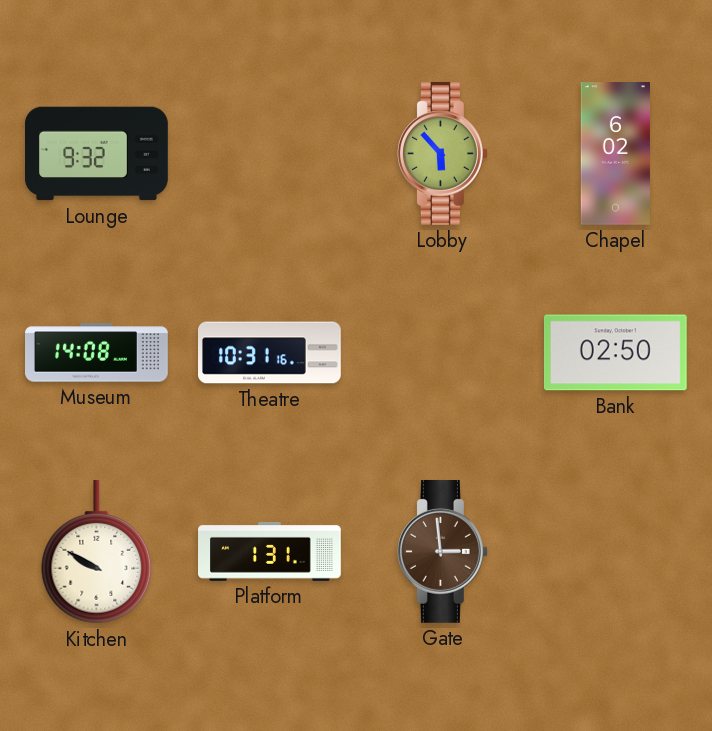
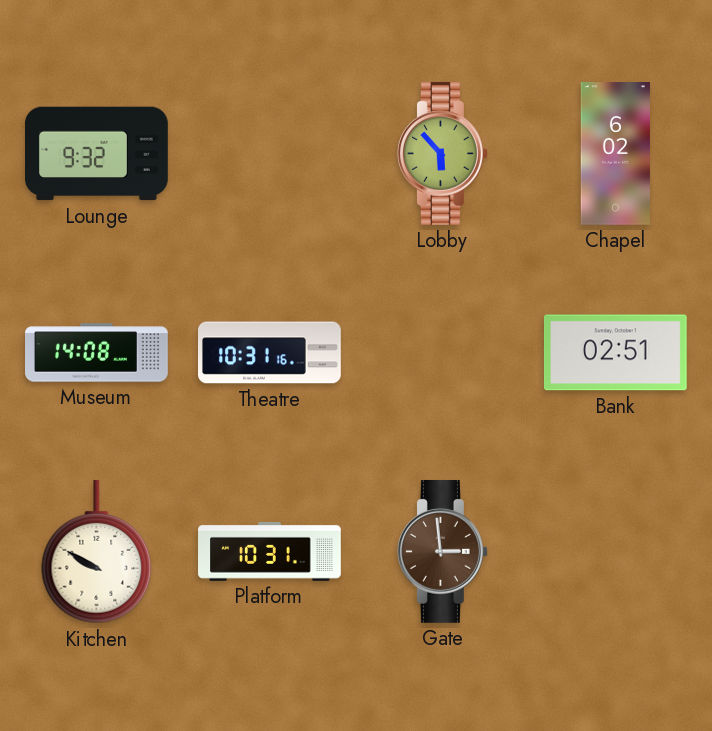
Bank: 02:50 -> 02:51
Platform: 1:31 -> 10:31
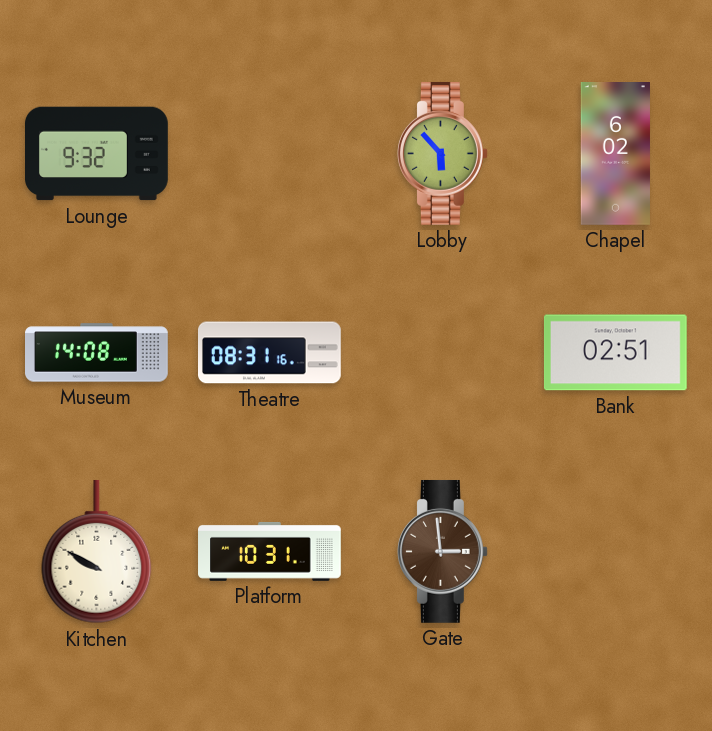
Theatre: 10:31 -> 08:31
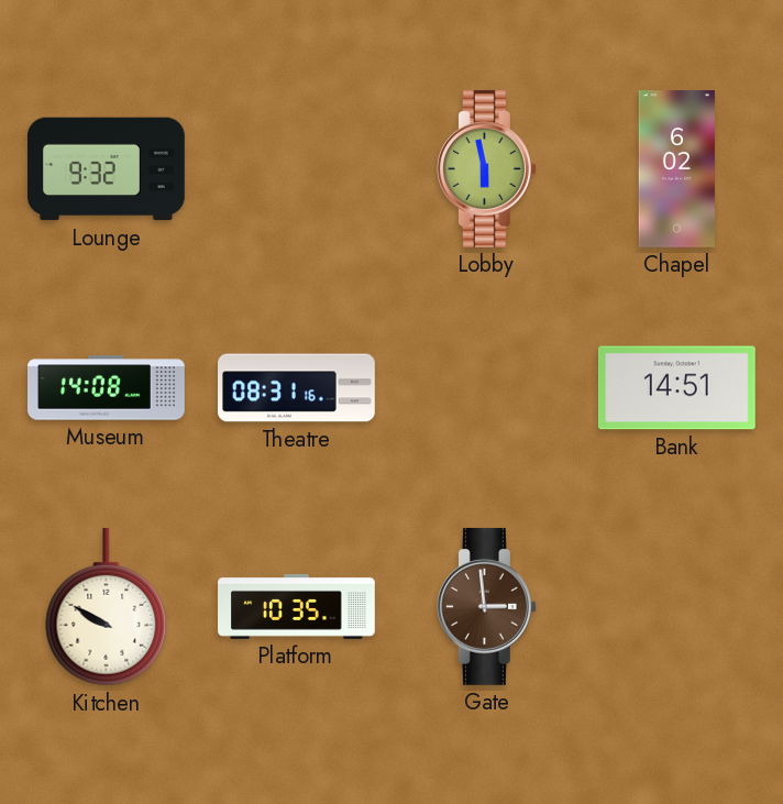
Lobby: 5:53 -> 5:58
Bank: 02:51 -> 14:51
Platform: 10:31 -> 10:35
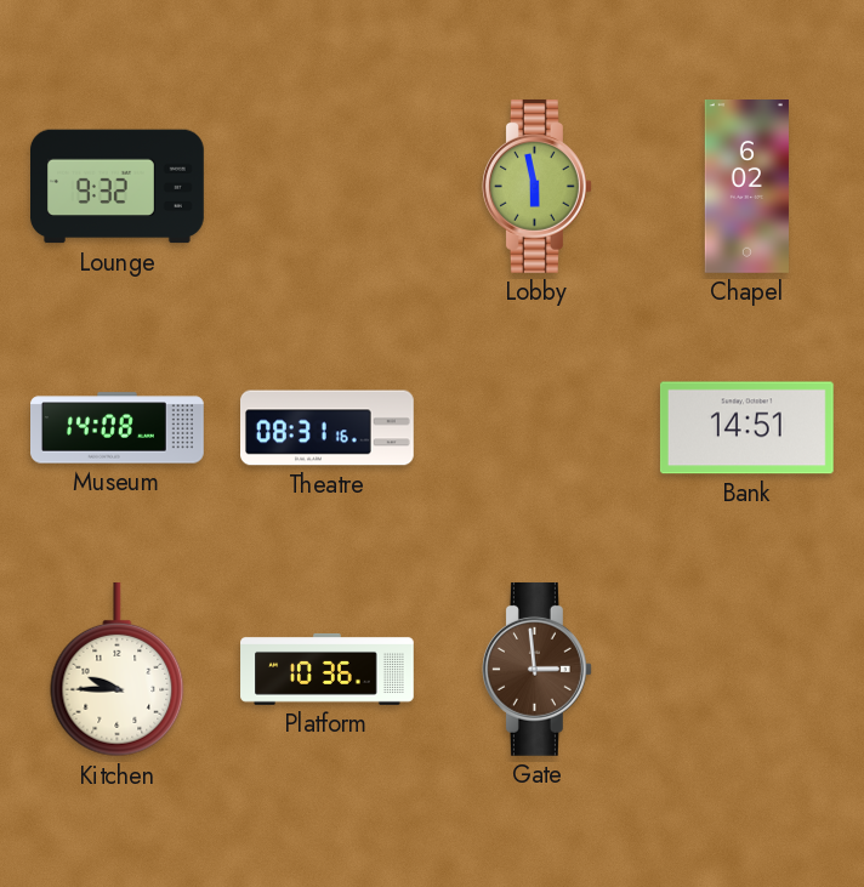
Kitchen: 9:50 -> 9:45
Platform: 10:35 -> 10:36
